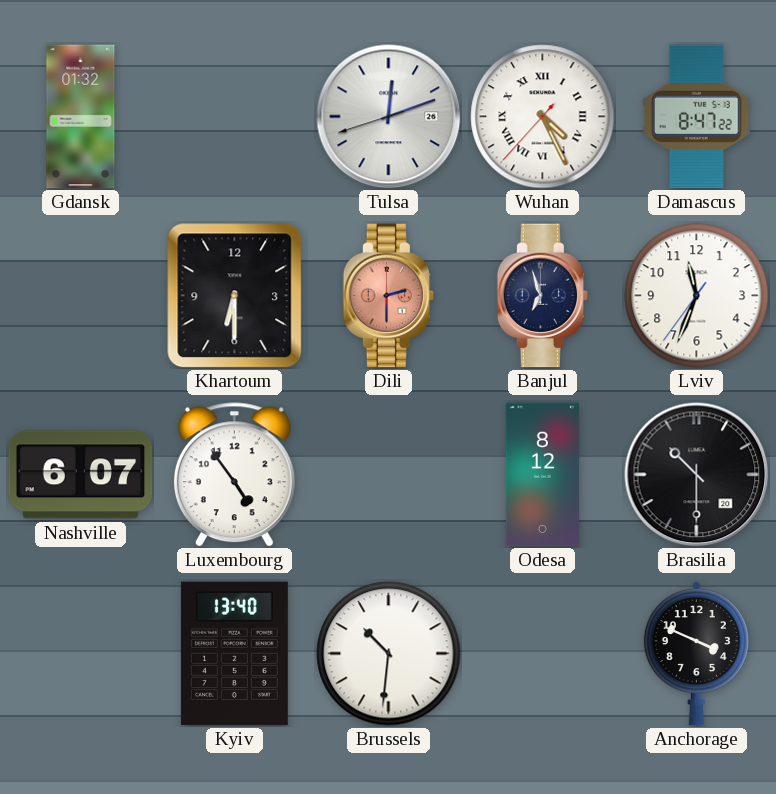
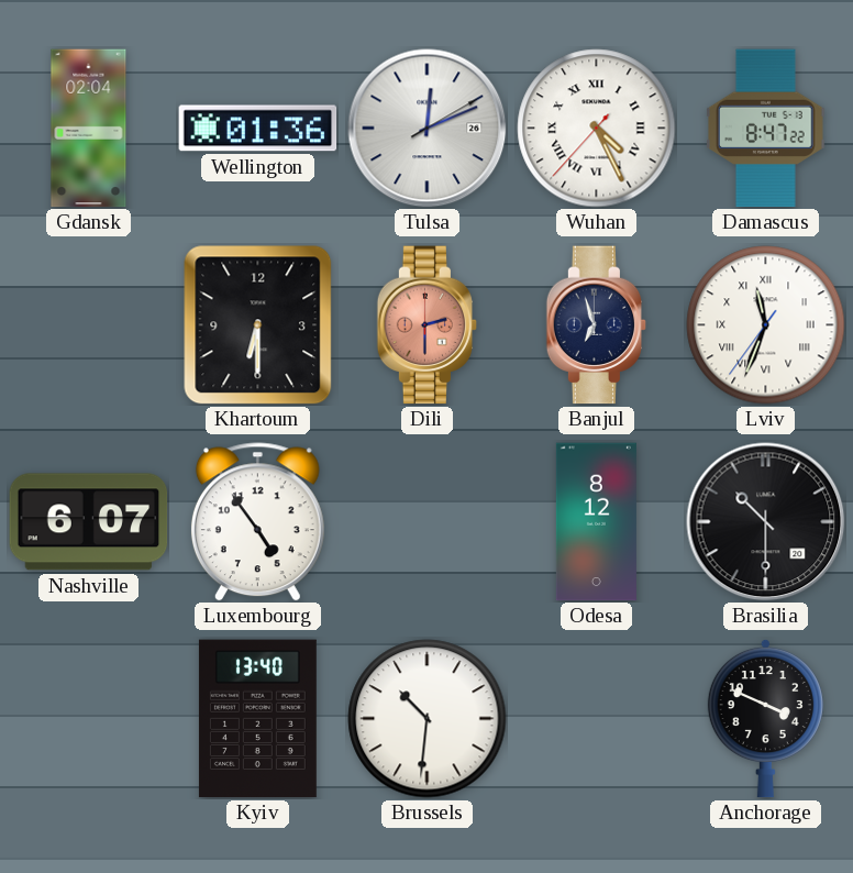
Gdansk: 01:32 -> 02:04
Wellington: none -> 01:36
Tulsa: 12:11:42 -> 12:11:10
Lviv numerals: Arabic -> Roman
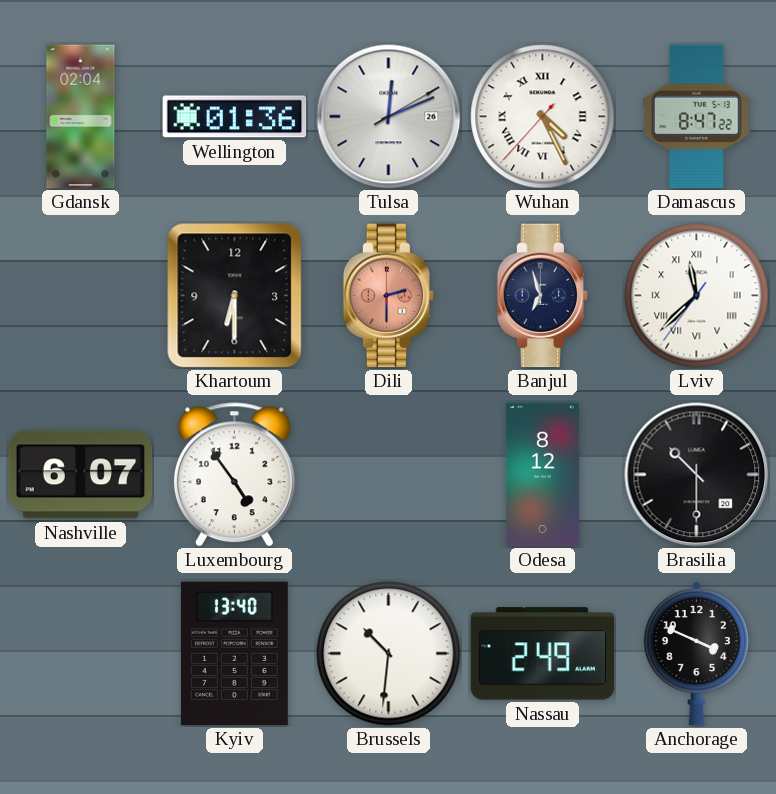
Lviv: 11:33 -> 11:37
Nassau: none -> 2:49
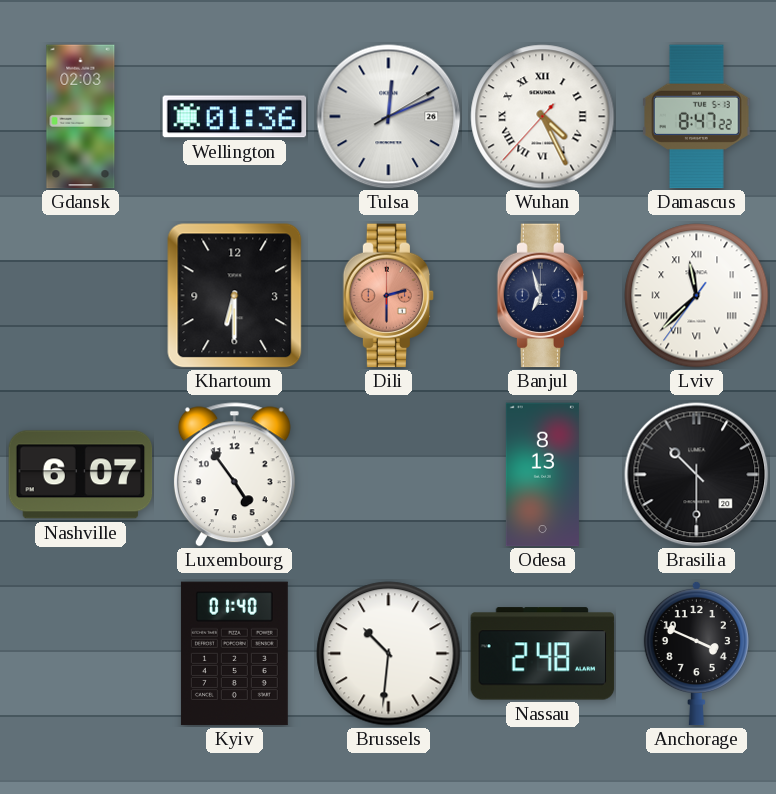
Gdansk: 02:04 -> 02:03
Odesa: 8:12 -> 8:13
Kyiv: 13:40 -> 01:40
Nassau: 2:49 -> 2:48
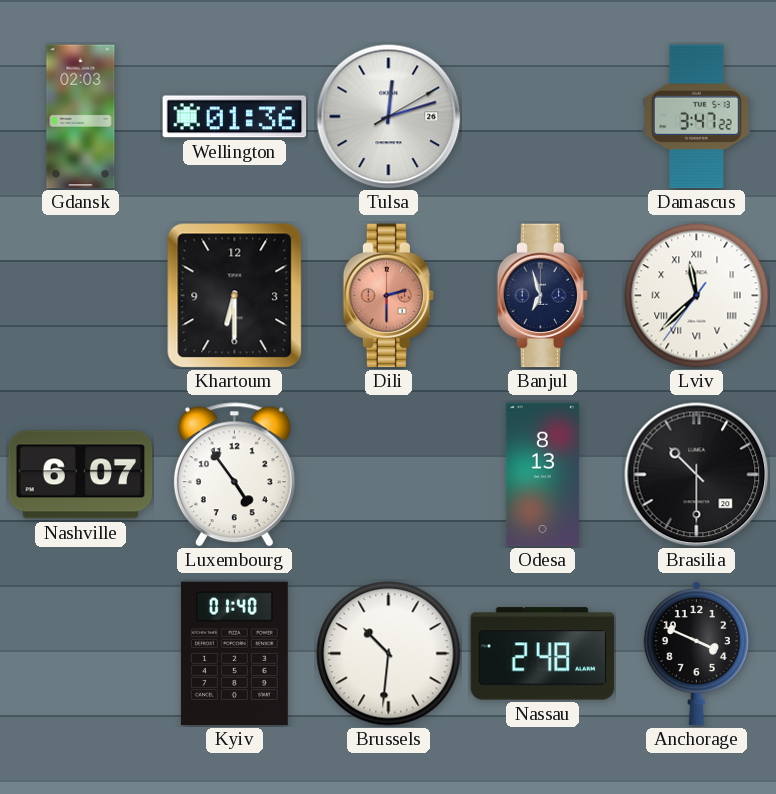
Tulsa: 12:11 -> 12:12
Wuhan: 4:25 -> none
Damascus: 8:47 -> 3:47
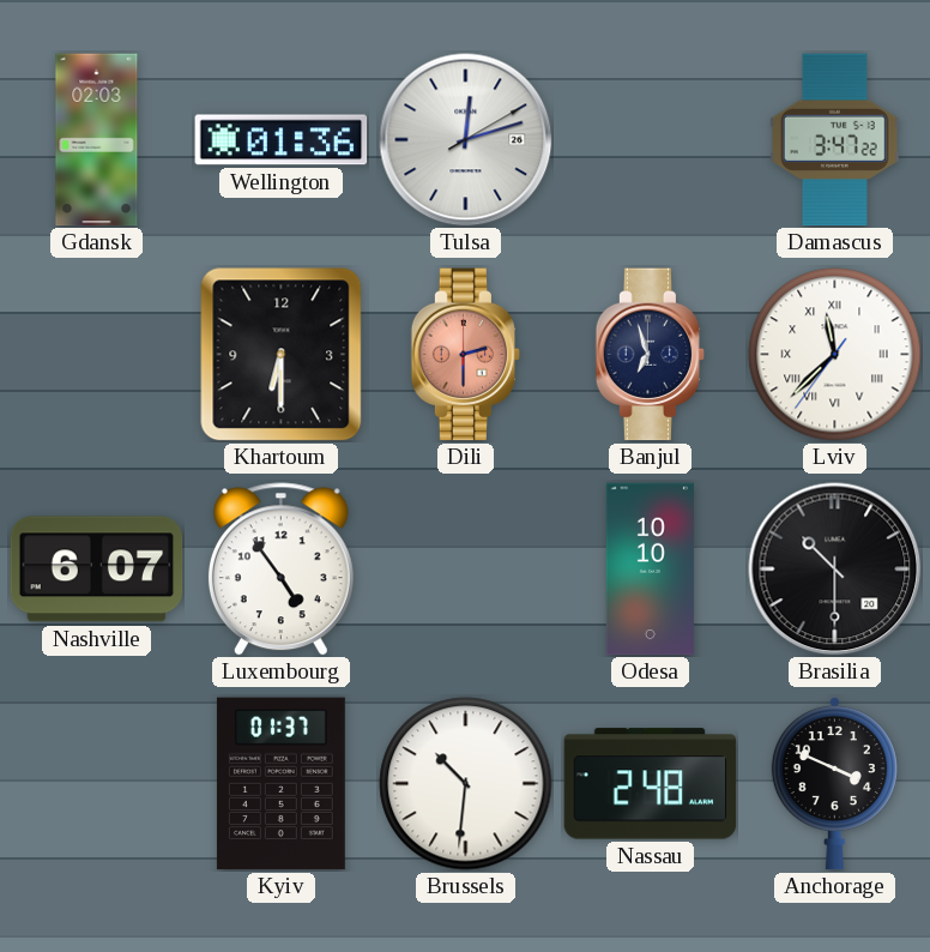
Odesa: 8:13 -> 10:10
Kyiv: 01:40 -> 01:37
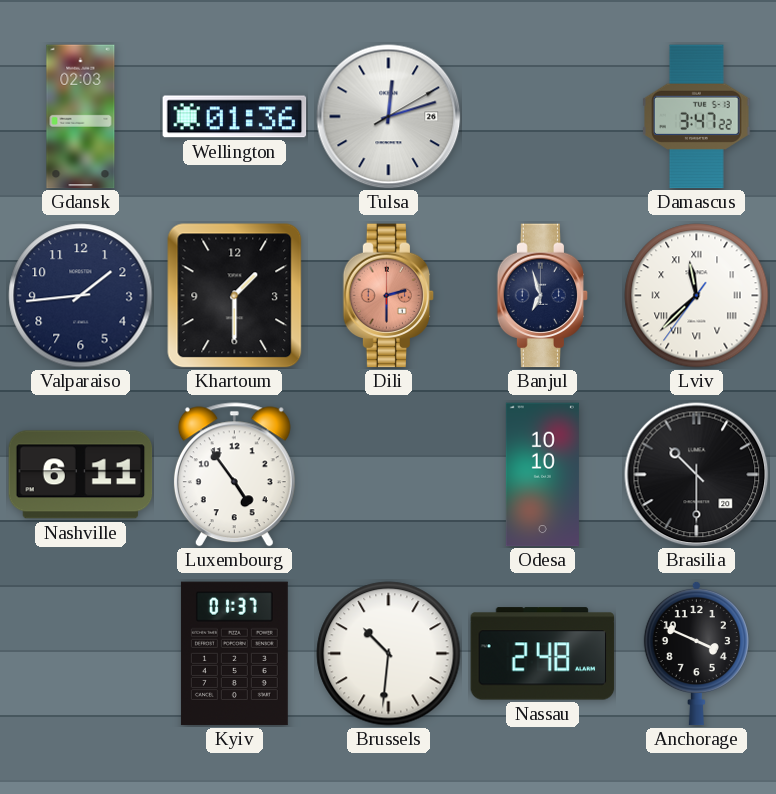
Valparaiso: none -> 1:44
Khartoum: 6:30 -> 1:30
Nashville: 6:07 -> 6:11
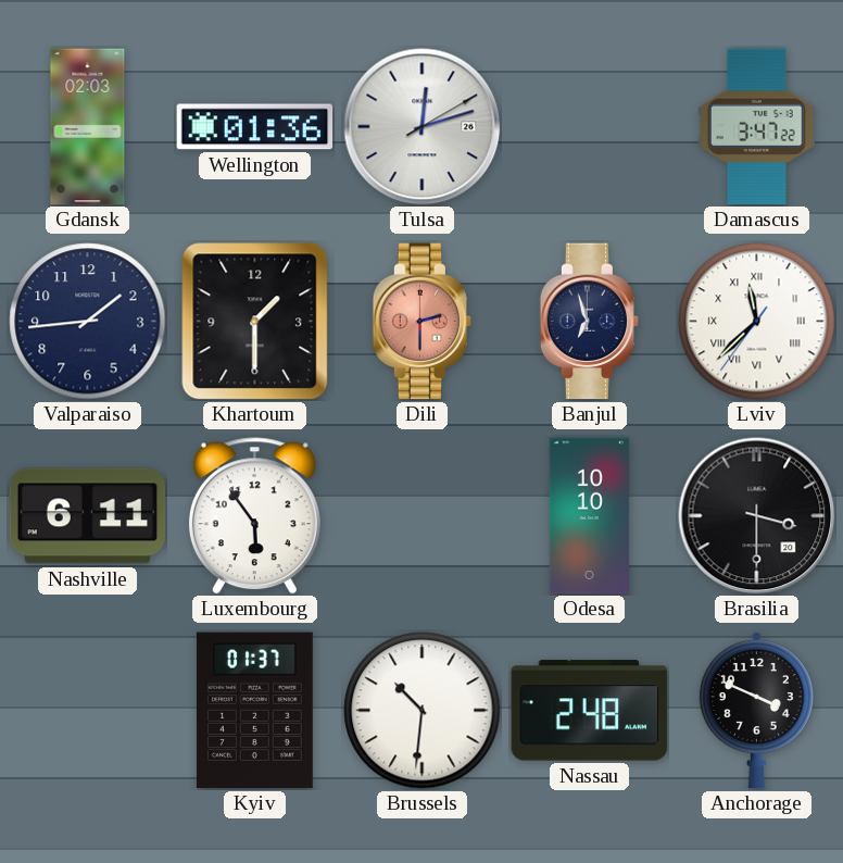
Luxembourg: 4:54 -> 5:54
Brasilia: 10:30 -> 3:30
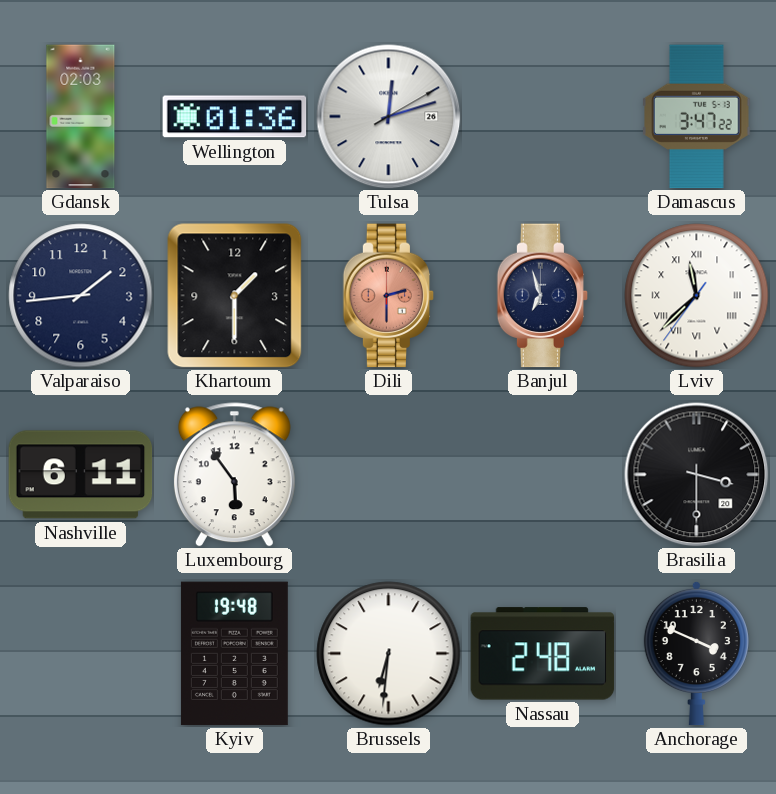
Odesa: 10:10 -> none
Kyiv: 01:37 -> 19:48
Brussels: 10:31 -> 6:31
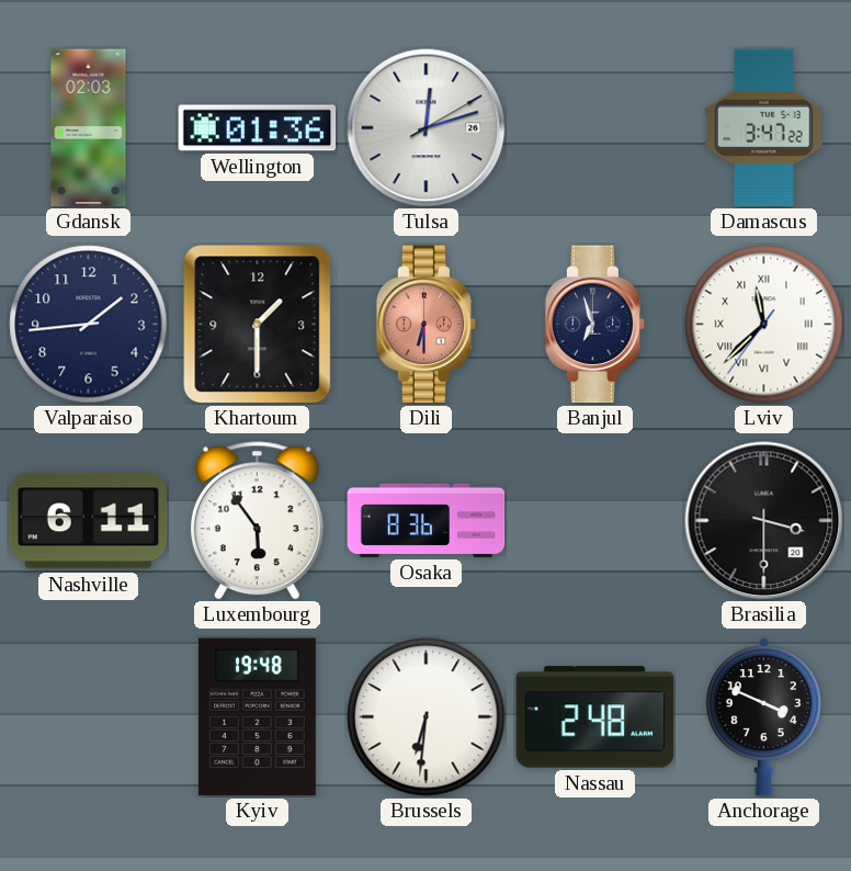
Dili: 2:30 -> 6:30
Osaka: none -> 8:36
